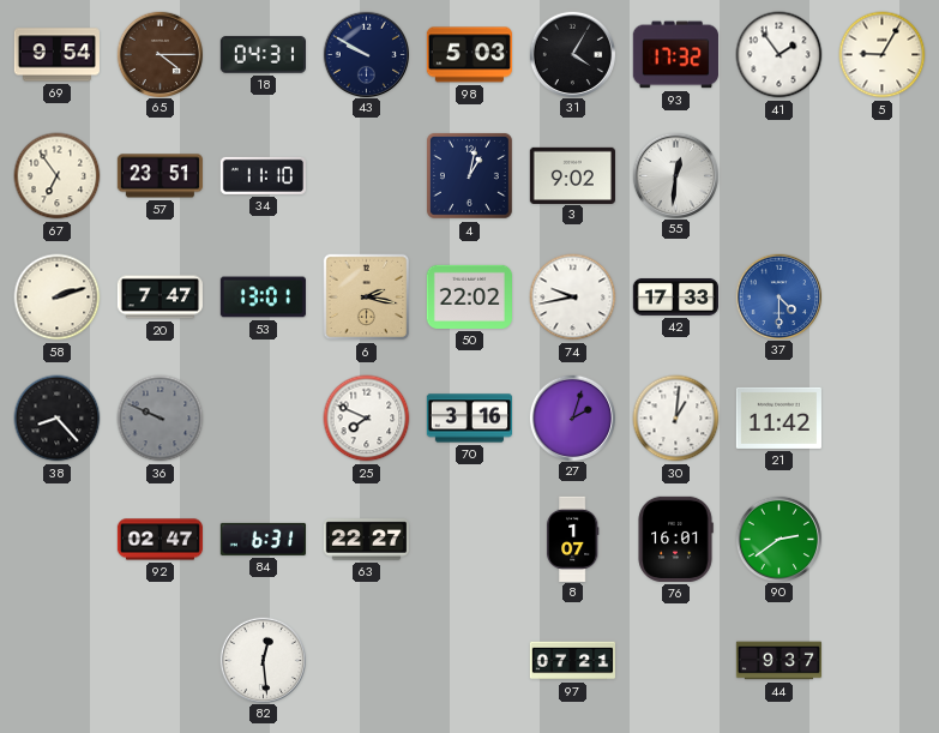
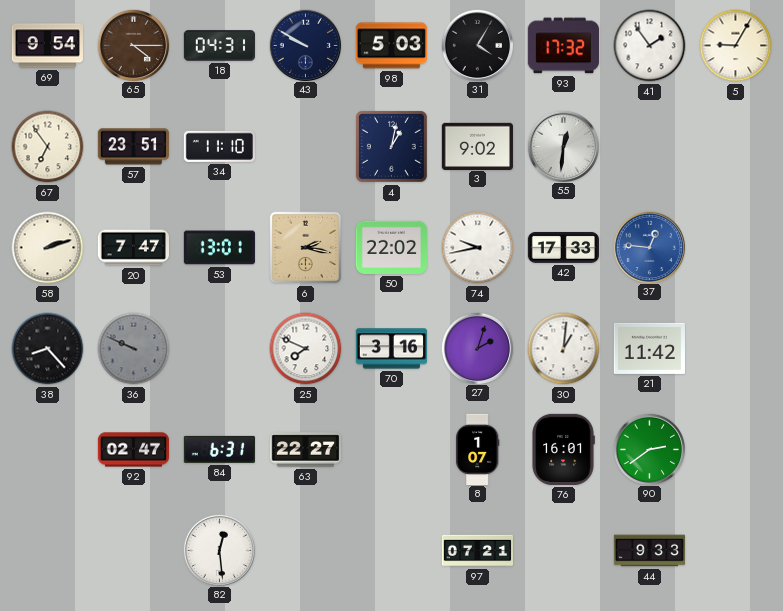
37: 4:30 -> 12:46
44: 9:37 -> 9:33
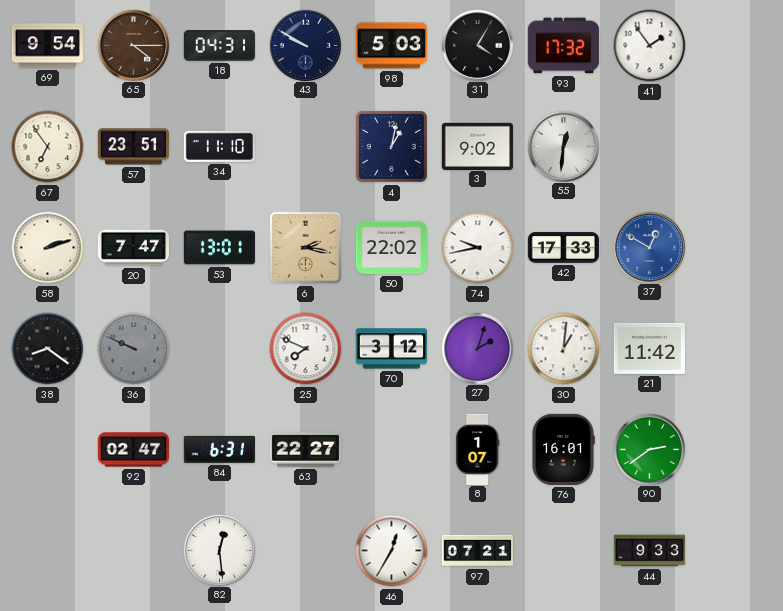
5: 9:05 -> none
37: 12:46 -> 12:50
38: 8:23 -> 8:21
70: 3:16 -> 3:12
46: none -> 12:35
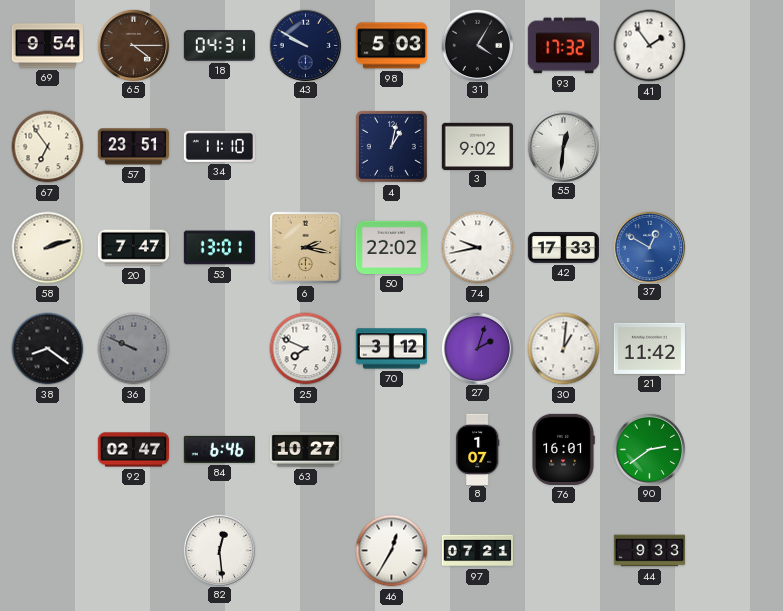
84: 6:31 -> 6:46
63: 22:27 -> 10:27
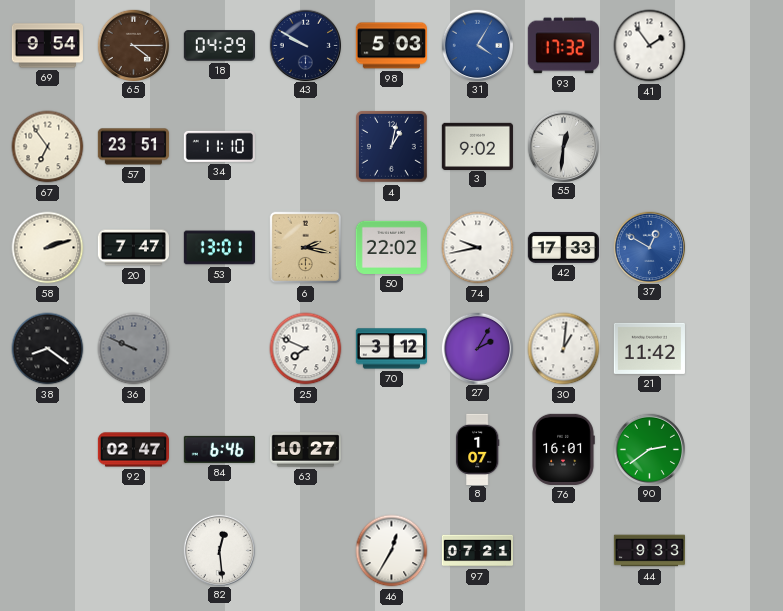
18: 04:31 -> 04:29
31 dial: black -> blue
27: 2:03 -> 2:05
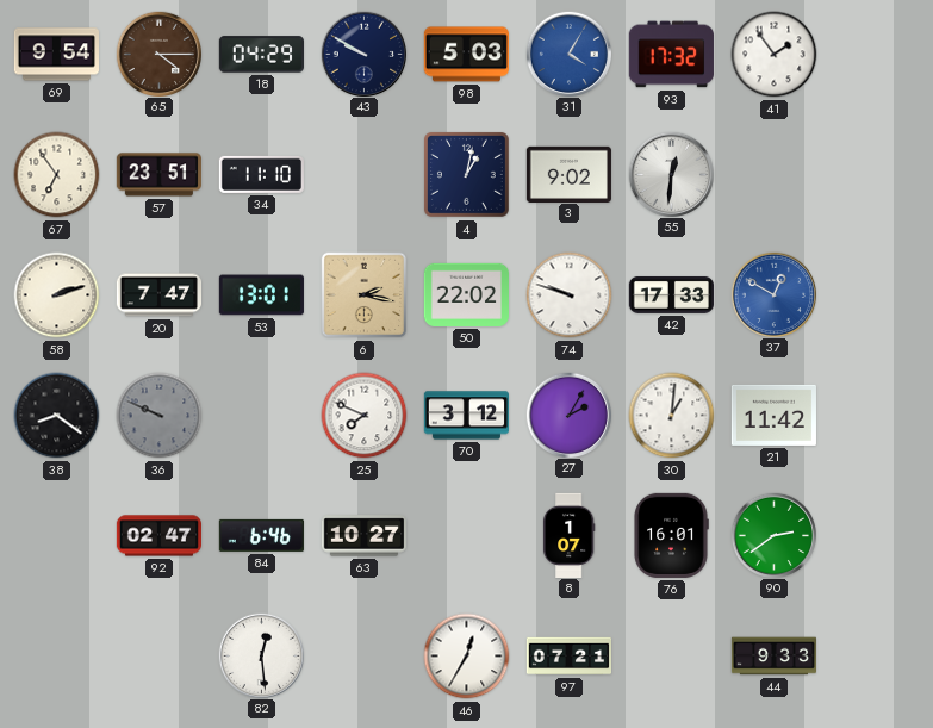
74: 9:43 -> 9:48
